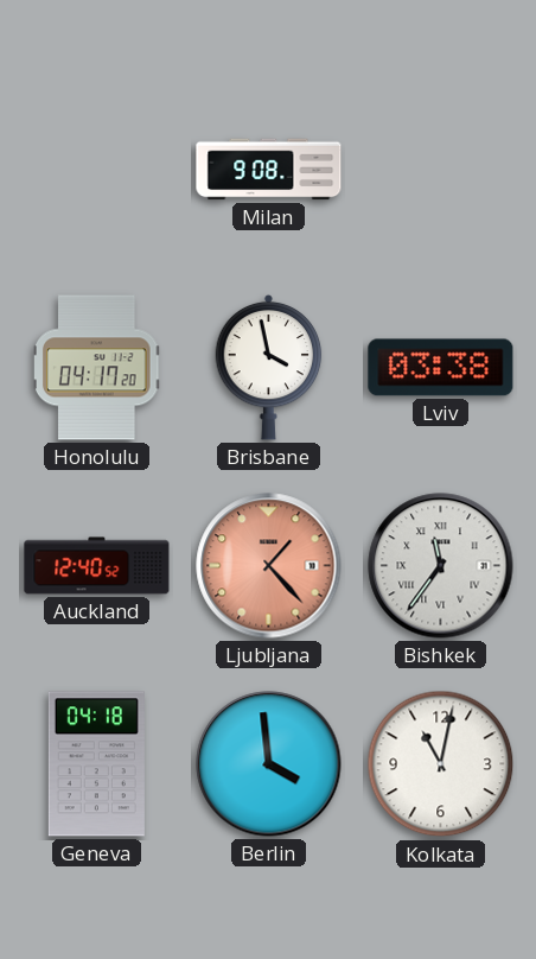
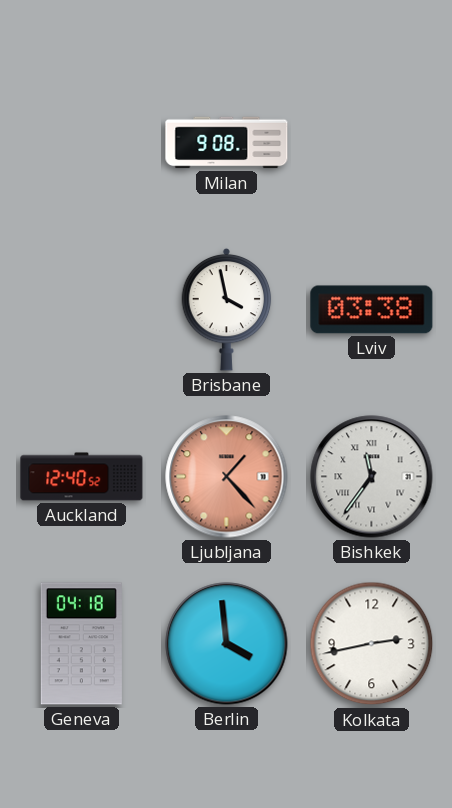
Honolulu: 04:17 -> none
Kolkata: 11:02 -> 2:43
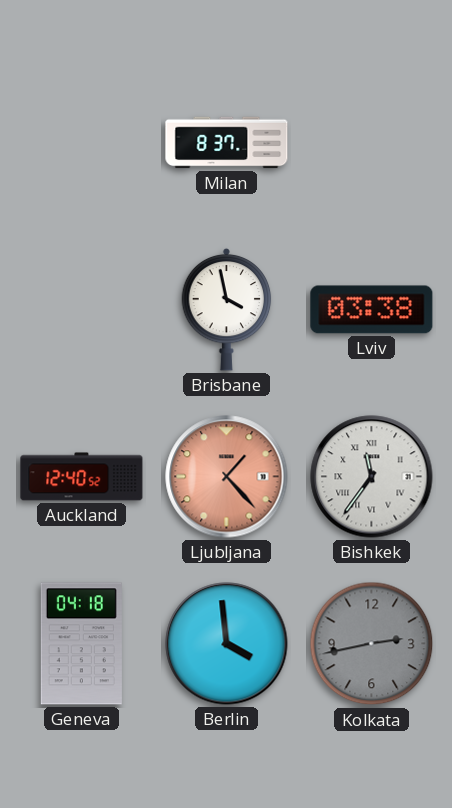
Milan: 9:08 -> 8:37
Kolkata dial: white -> grey
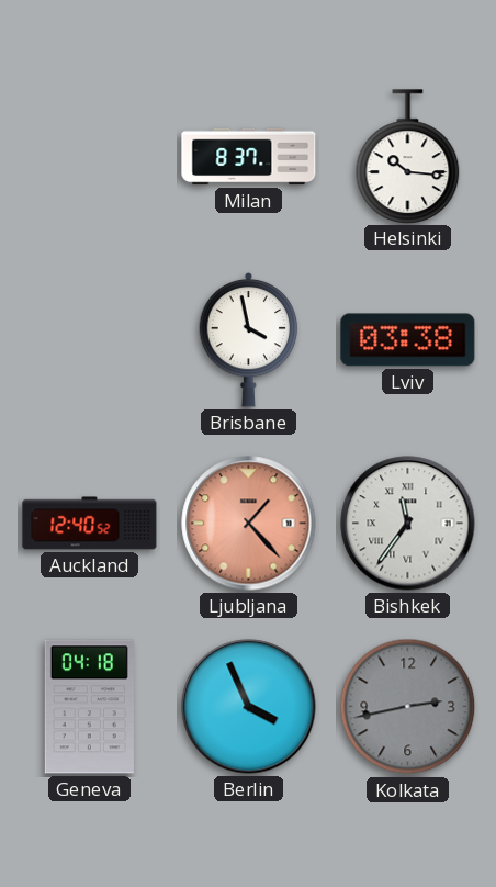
Helsinki: none -> 10:16
Berlin: 3:59 -> 3:56
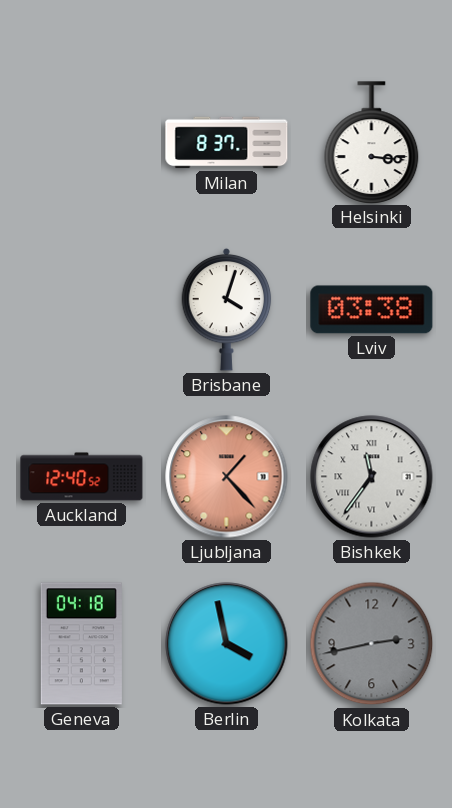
Helsinki: 10:16 -> 3:16
Brisbane: 3:58 -> 4:03
Berlin: 3:56 -> 3:58
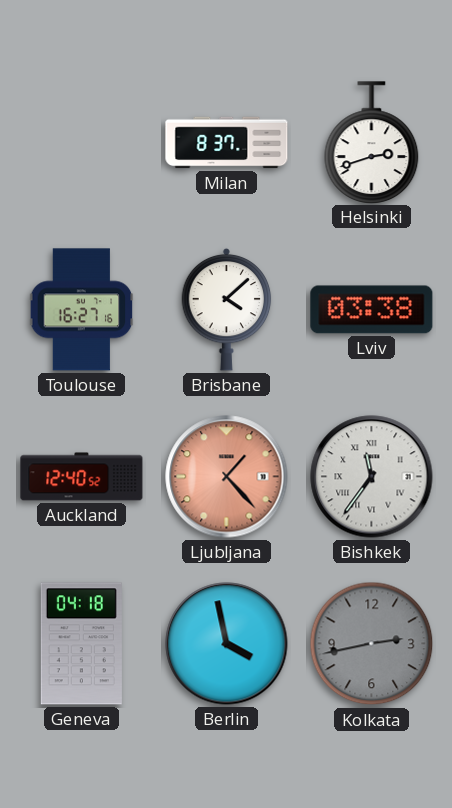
Helsinki: 3:16 -> 2:42
Toulouse: none -> 16:27
Brisbane: 4:03 -> 4:08
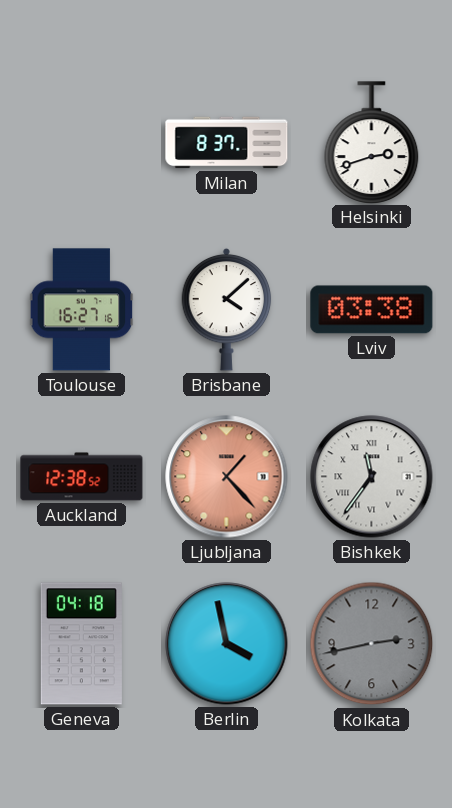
Auckland: 12:40 -> 12:38
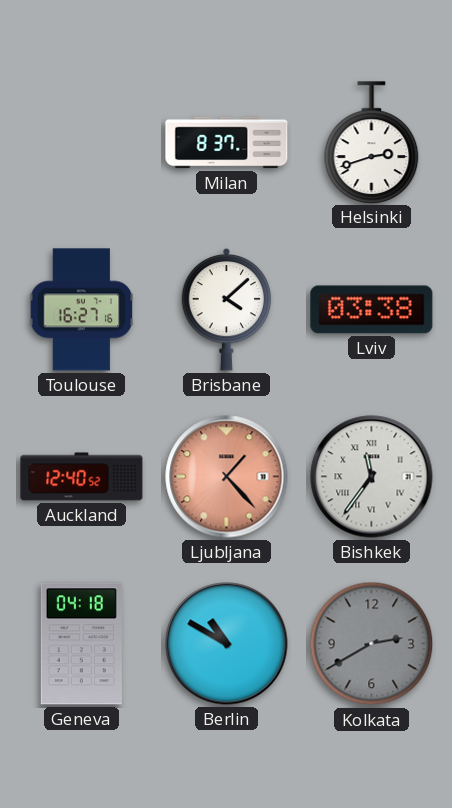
Auckland: 12:38 -> 12:40
Berlin: 3:58 -> 10:50
Kolkata: 2:43 -> 2:40
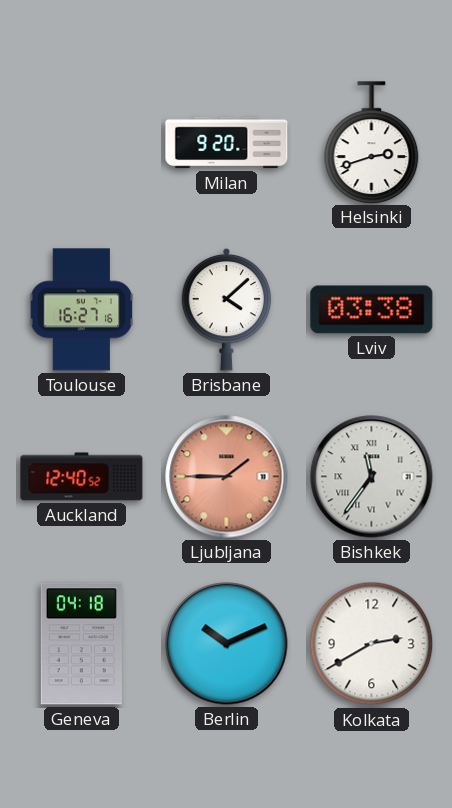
Milan: 8:37 -> 9:20
Ljubljana: 1:23 -> 1:45
Berlin: 10:50 -> 10:11
Kolkata dial: grey -> white
